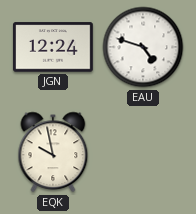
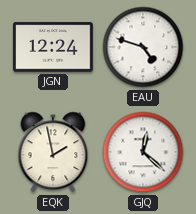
EQK: 9:58 -> 1:58
GJQ: none -> 12:22
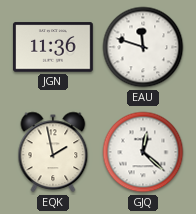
JGN: 12:24 -> 11:36
EAU: 4:48 -> 11:48
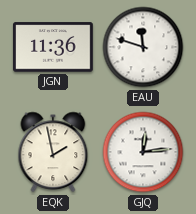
GJQ: 12:22 -> 12:14
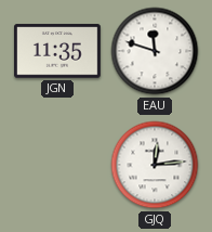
JGN: 11:36 -> 11:35
EQK: 1:58 -> none
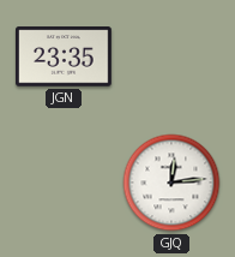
JGN: 11:35 -> 23:35
EAU: 11:48 -> none
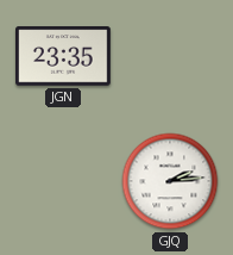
GJQ: 12:14 -> 2:14
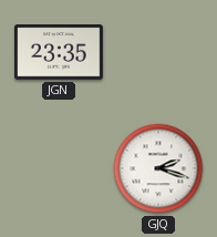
GJQ: 2:14 -> 2:18
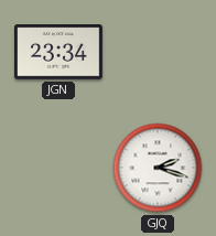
JGN: 23:35 -> 23:34
